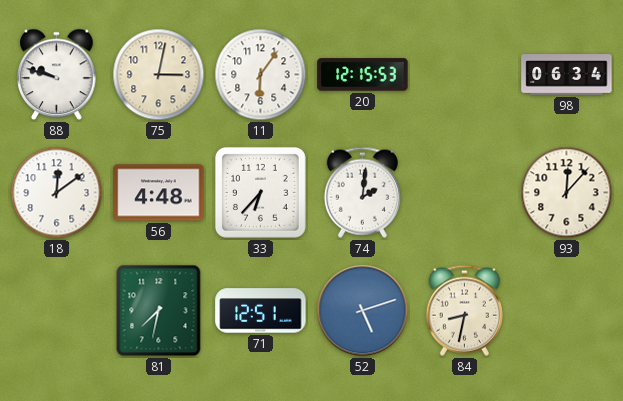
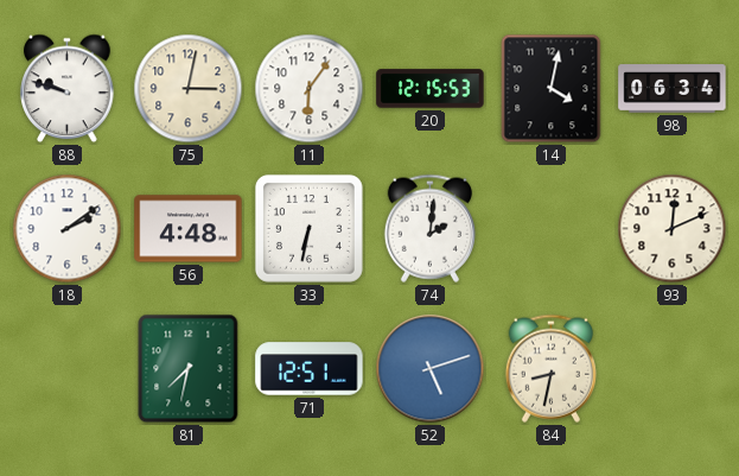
14: none -> 4:02
18: 12:09 -> 2:09
33: 6:37 -> 6:32
93: 12:07 -> 12:11
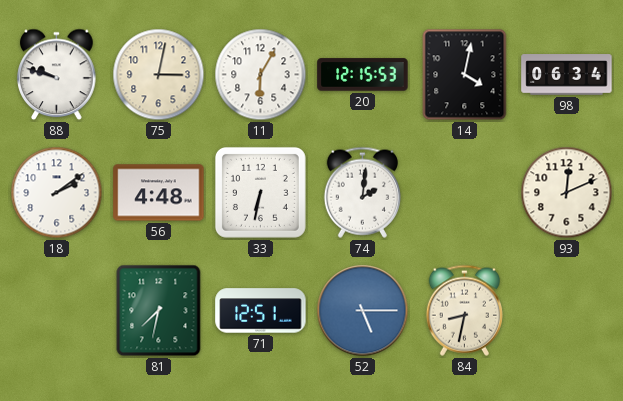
11: 6:06 -> 6:05
52: 5:12 -> 5:15
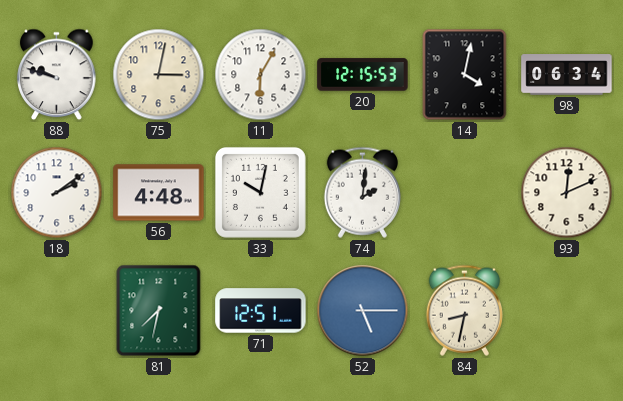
33: 6:32 -> 10:02
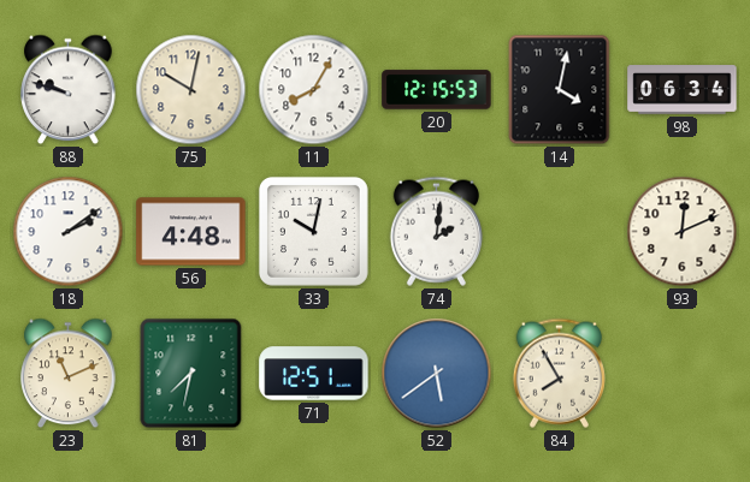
75: 3:02 -> 10:02
11: 6:05 -> 8:05
23: none -> 11:11
52: 5:15 -> 5:39
84: 8:32 -> 7:55
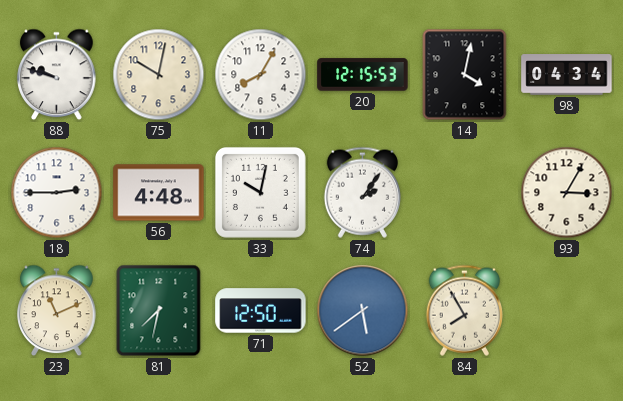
98: 06:34 -> 04:34
18: 2:09 -> 2:45
74: 2:01 -> 2:06
93: 12:11 -> 3:05
71: 12:51 -> 12:50
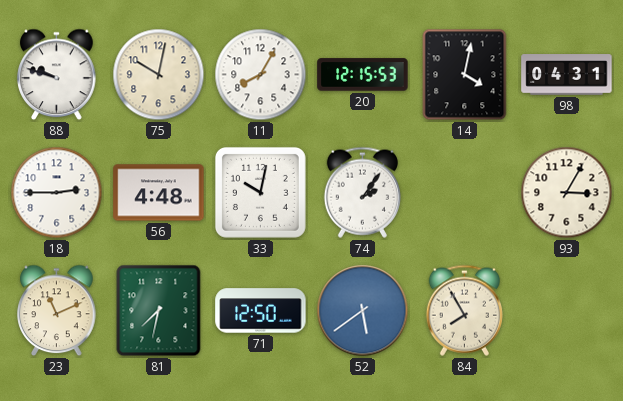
98: 04:34 -> 04:31
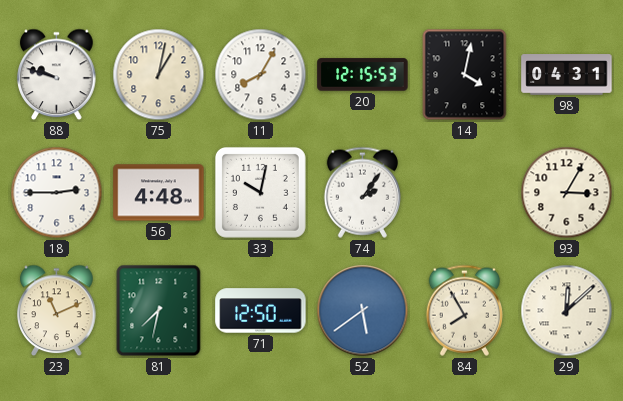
75: 10:02 -> 1:02
29: none -> 12:08
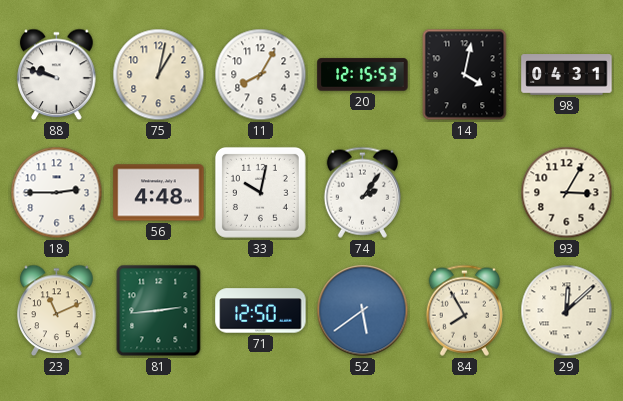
81: 7:32 -> 2:44
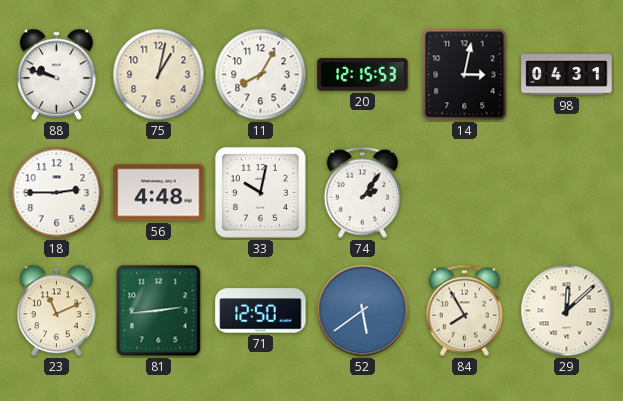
14: 4:02 -> 3:02
93: 3:05 -> none
